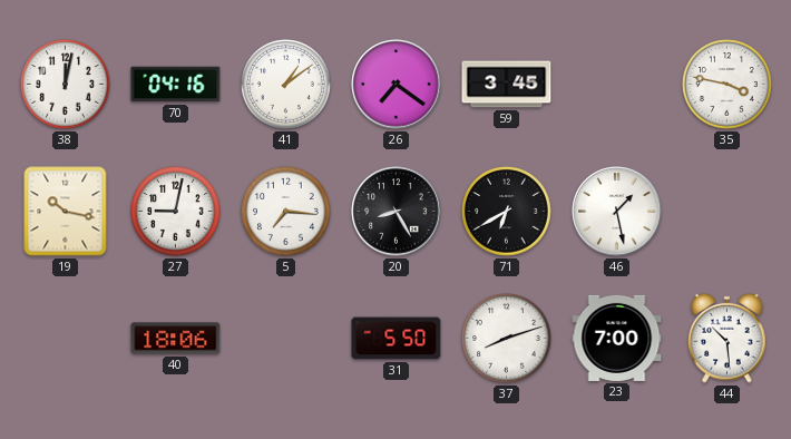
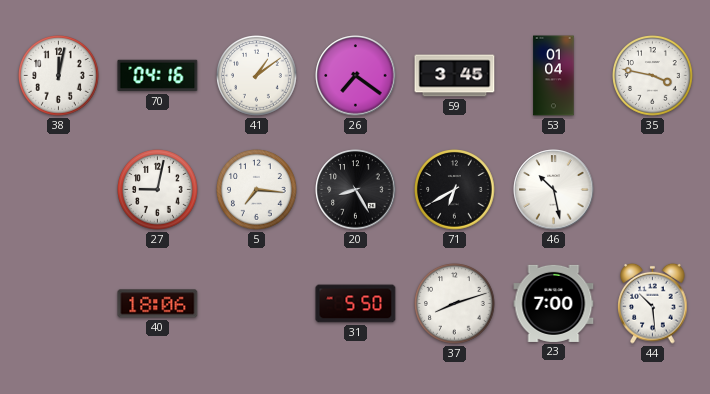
53: none -> 01:04
19: 10:17 -> none
46: 1:28 -> 10:28
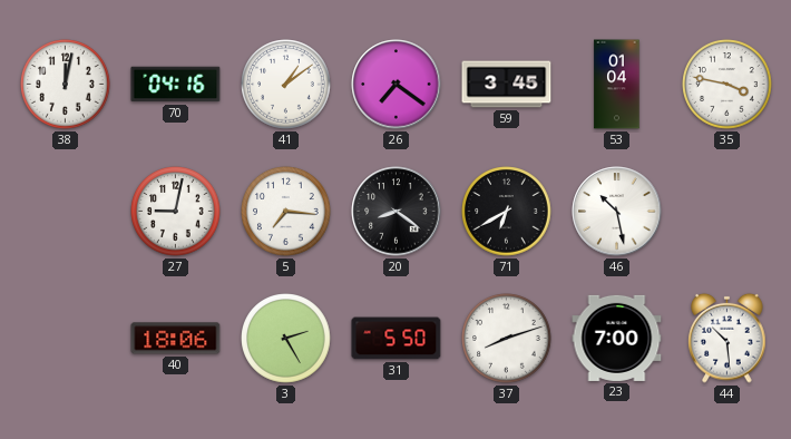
20: 8:25 -> 8:21
3: none -> 2:25
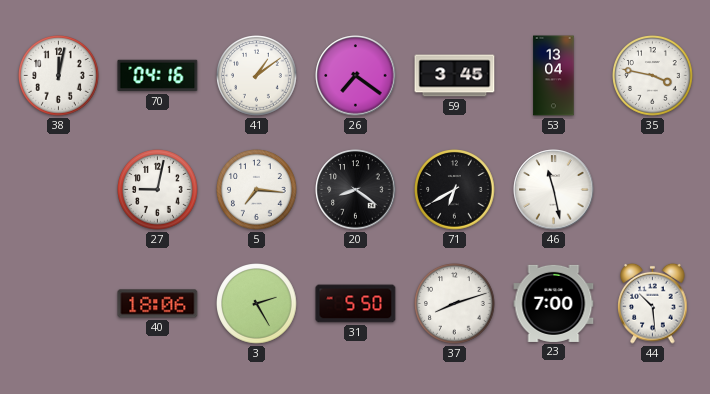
53: 01:04 -> 13:04
46: 10:28 -> 11:28
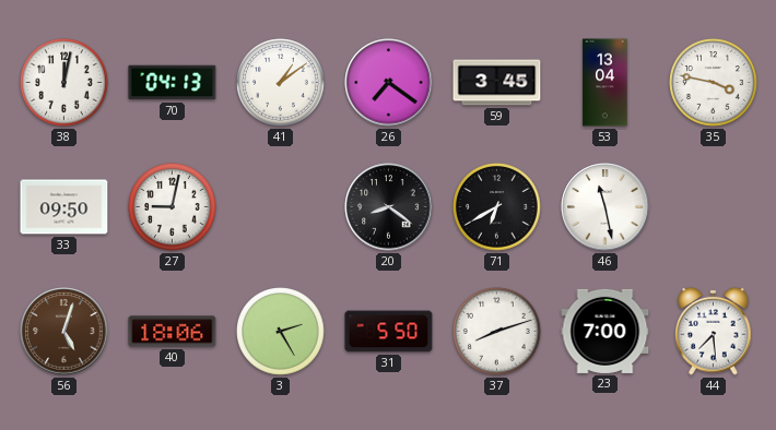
70: 04:16 -> 04:13
33: none -> 09:50
5: 7:16 -> none
56: none -> 5:03
44: 10:29 -> 7:29
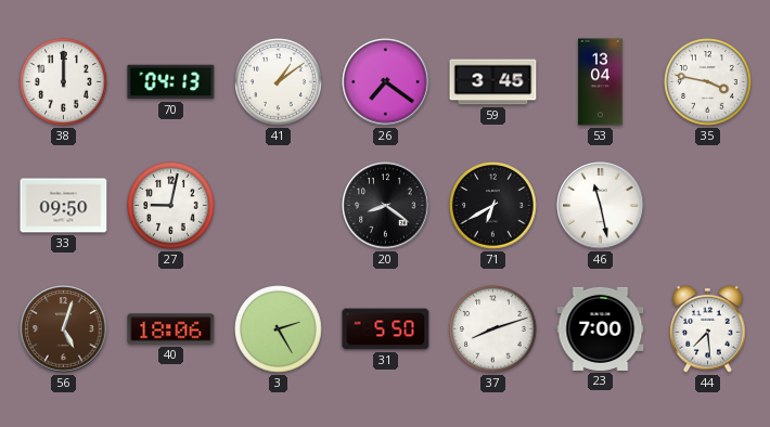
38: 12:02 -> 12:00
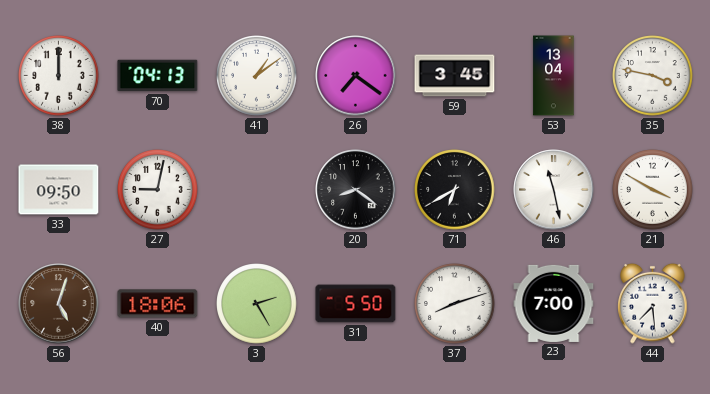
21: none -> 3:50
